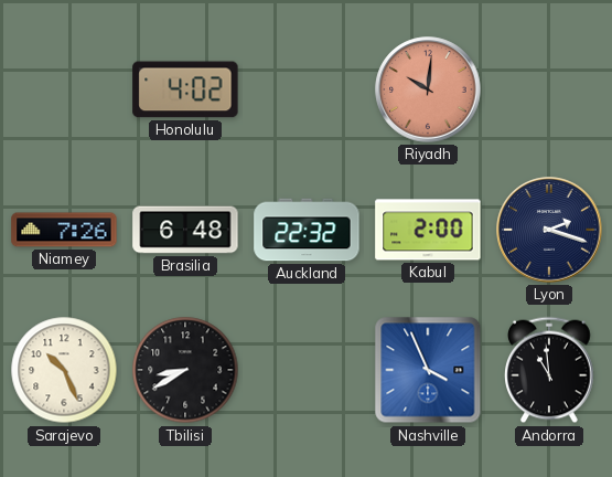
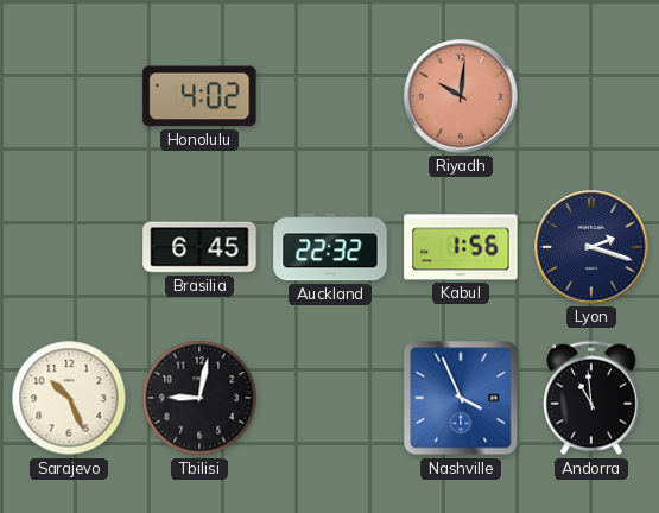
Niamey: 7:26 -> none
Brasilia: 6:48 -> 6:45
Kabul: 2:00 -> 1:56
Tbilisi: 8:40 -> 9:02
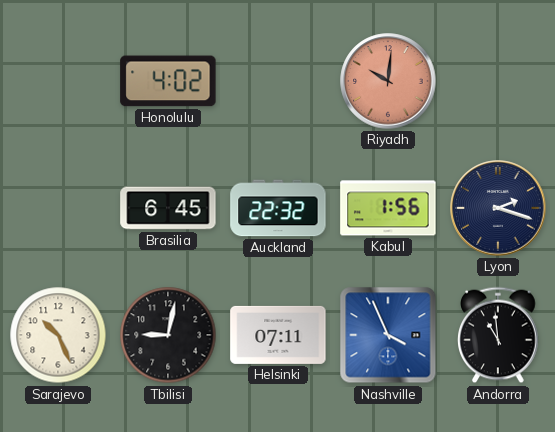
Helsinki: none -> 07:11
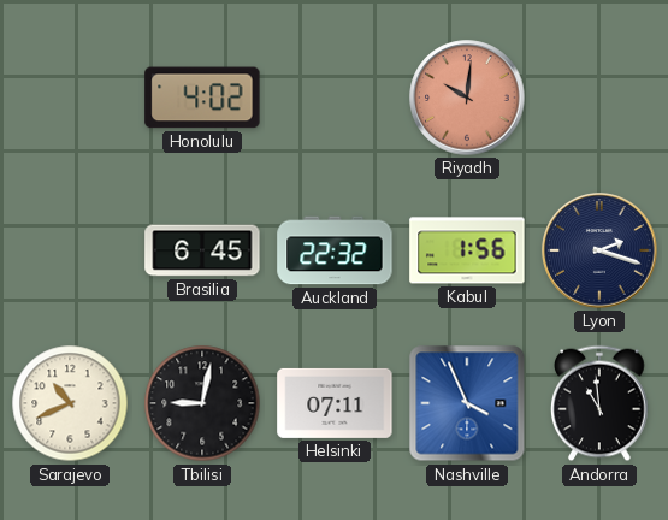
Sarajevo: 10:26 -> 10:41
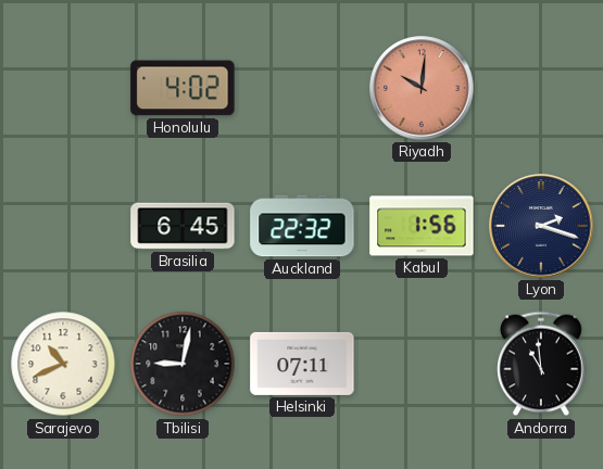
Nashville: 3:56 -> none
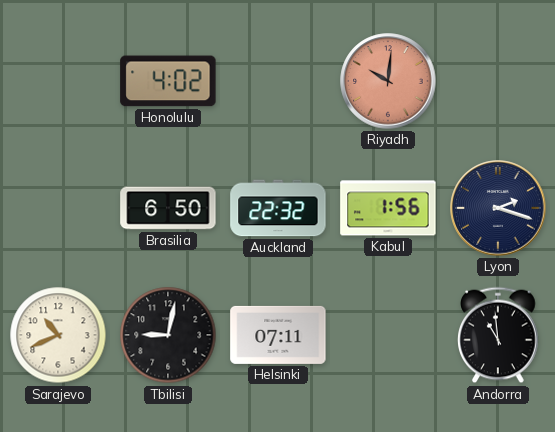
Brasilia: 6:45 -> 6:50
